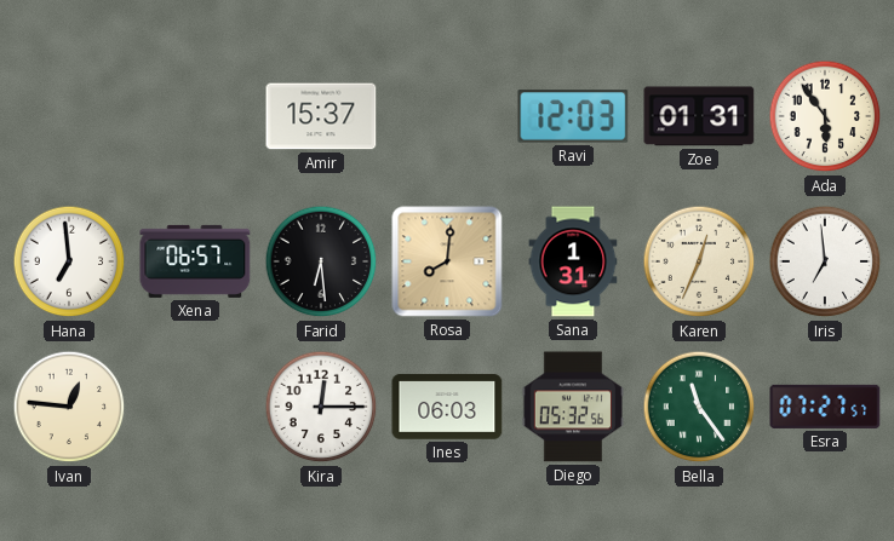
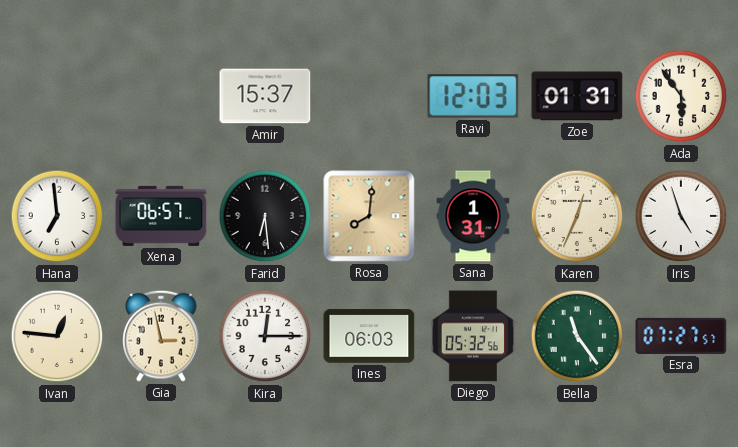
Iris: 6:59 -> 4:57
Gia: none -> 2:58
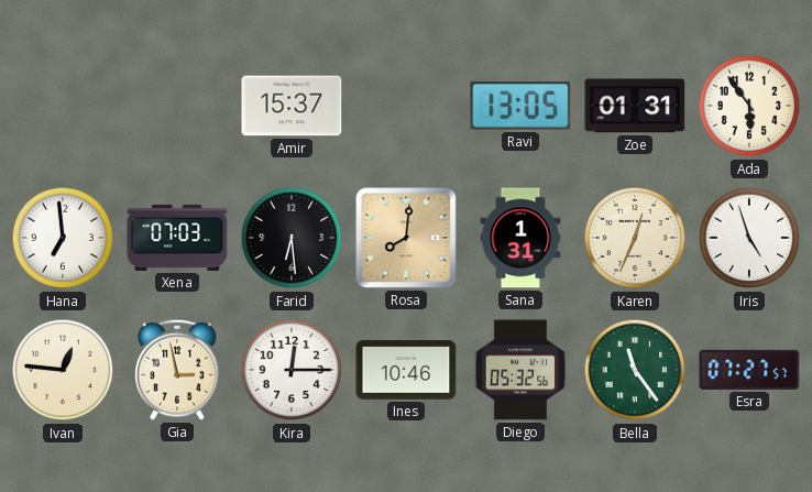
Ravi: 12:03 -> 13:05
Xena: 06:57 -> 07:03
Ines: 06:03 -> 10:46
